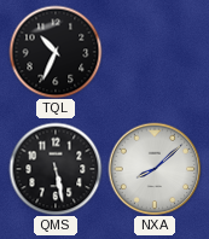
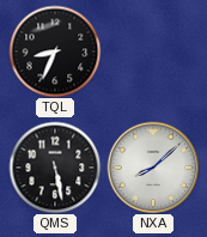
TQL: 10:34 -> 8:34
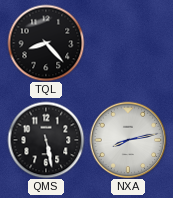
TQL: 8:34 -> 8:23
NXA: 8:08 -> 8:13
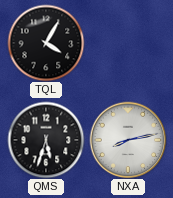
TQL: 8:23 -> 4:05
QMS: 5:28 -> 5:33
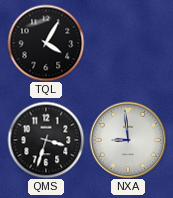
QMS: 5:33 -> 3:33
NXA: 8:13 -> 8:59
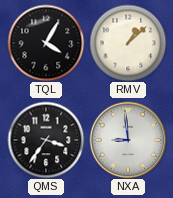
RMV: none -> 1:08
QMS: 3:33 -> 3:36
